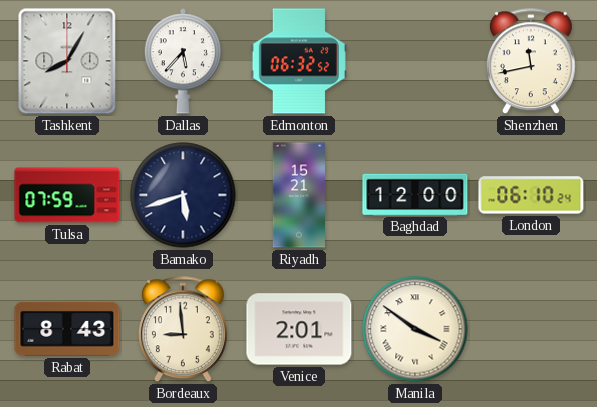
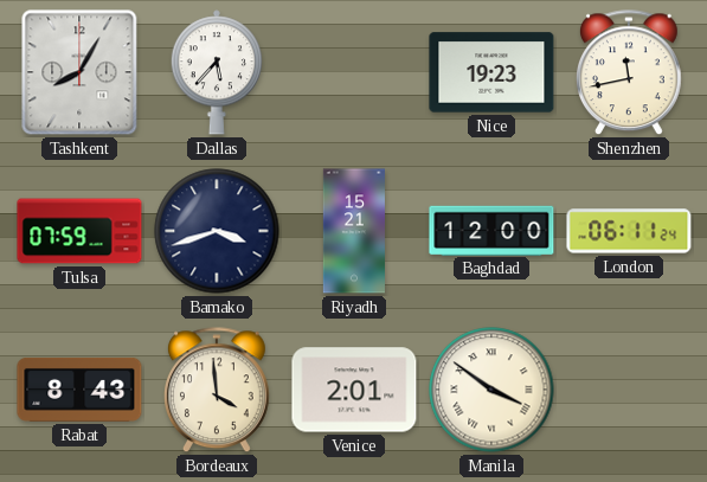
Edmonton: 06:32 -> none
Nice: none -> 19:23
Bamako: 5:42 -> 3:42
London: 06:10 -> 06:11
Bordeaux: 8:59 -> 3:59
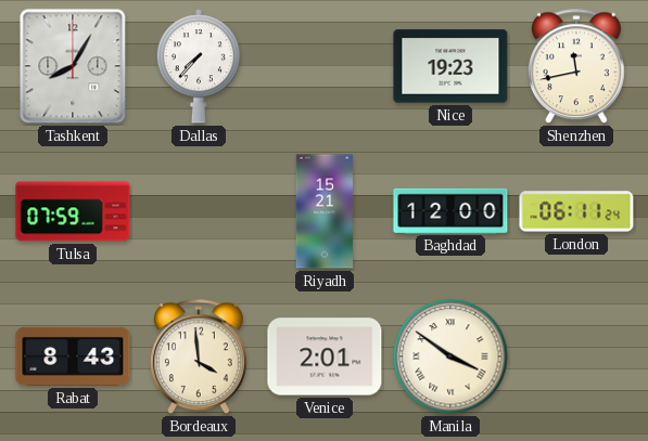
Dallas: 5:37 -> 7:37
Bamako: 3:42 -> none
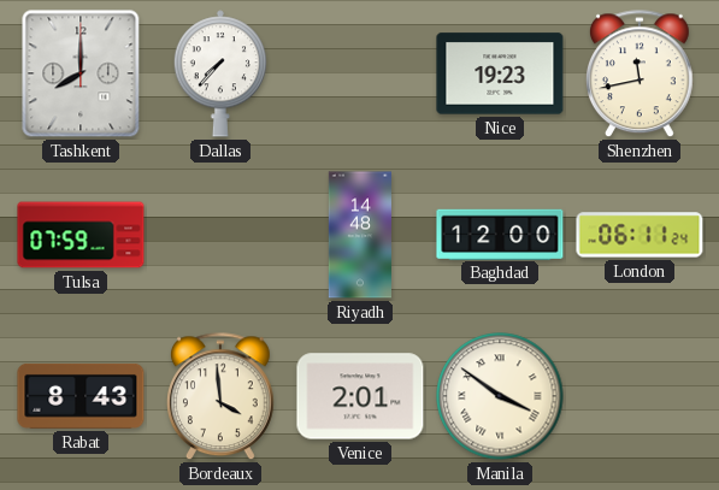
Tashkent: 8:05 -> 8:00
Riyadh: 15:21 -> 14:48
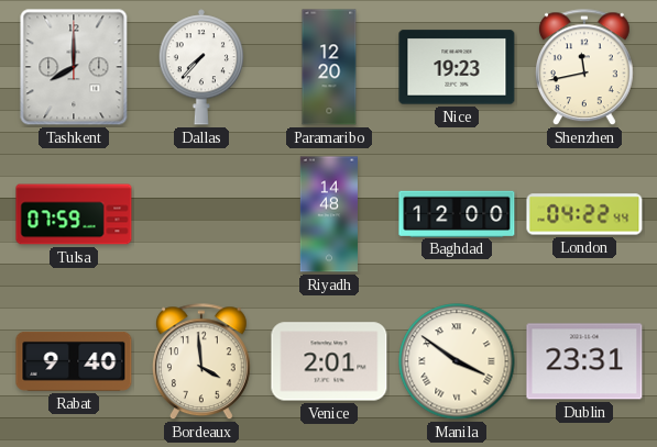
Paramaribo: none -> 12:20
London: 06:11 -> 04:22
Rabat: 8:43 -> 9:40
Dublin: none -> 23:31
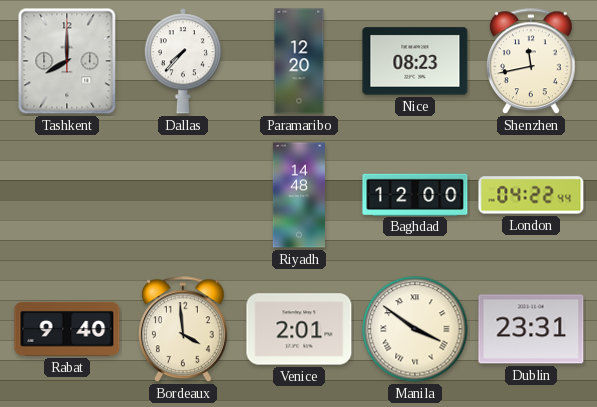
Nice: 19:23 -> 08:23
Tulsa: 07:59 -> none
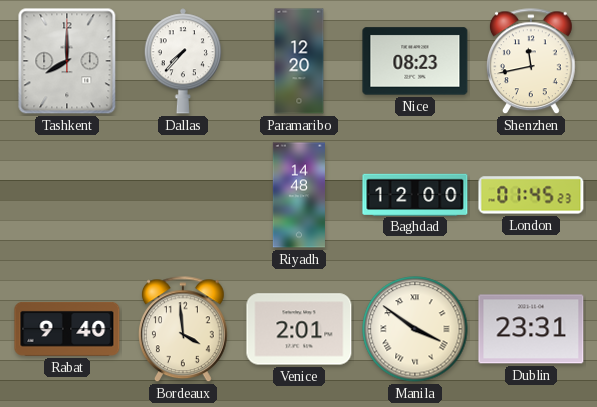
London: 04:22 -> 01:45
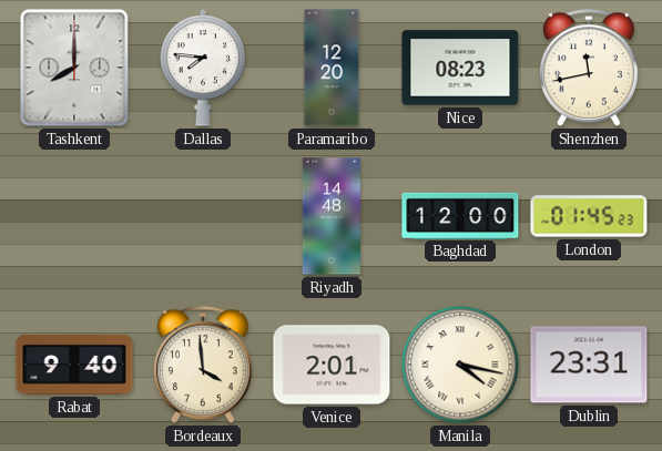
Dallas: 7:37 -> 7:46
Manila: 3:51 -> 4:17
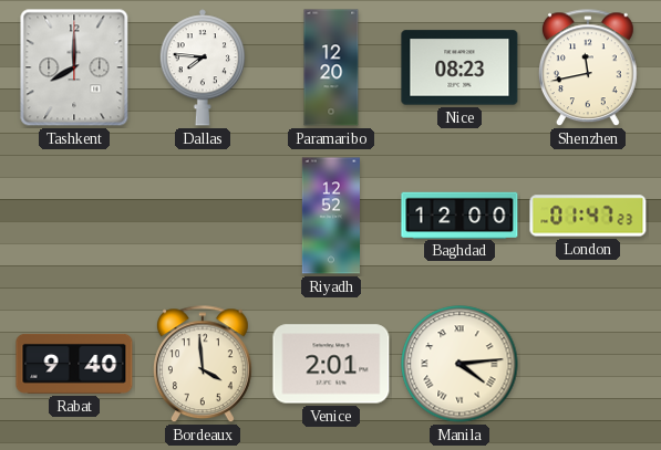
Riyadh: 14:48 -> 12:52
London: 01:45 -> 01:47
Manila: 4:17 -> 4:14
Dublin: 23:31 -> none
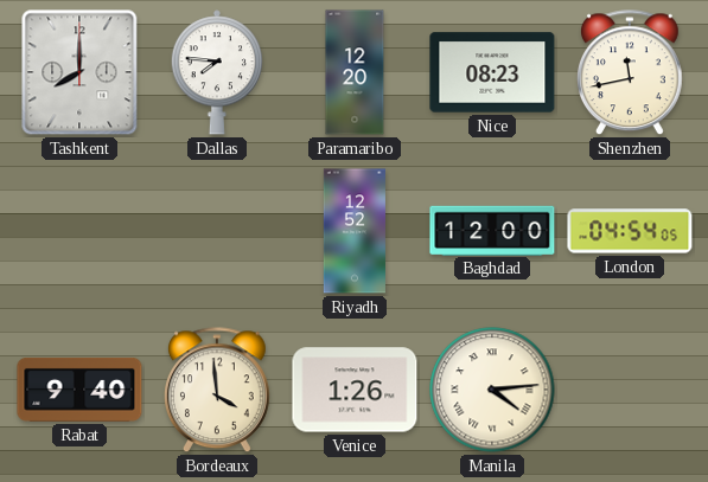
London: 01:47 -> 04:54
Venice: 2:01 -> 1:26
